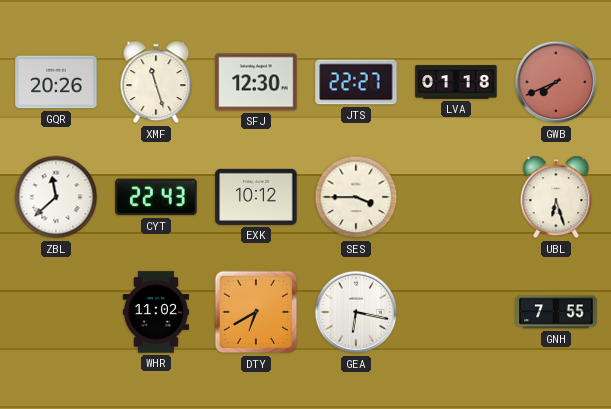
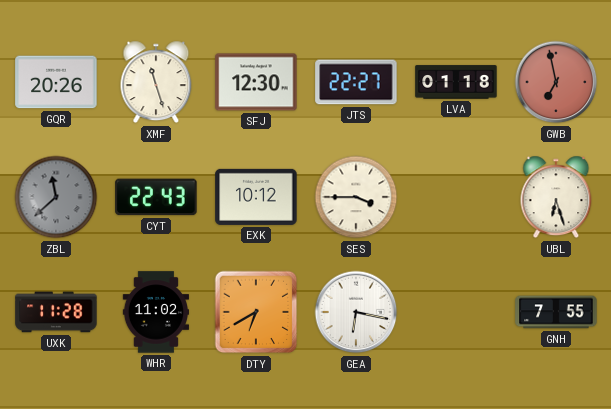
GWB: 7:41 -> 6:58
ZBL dial: white -> grey
UXK: none -> 11:28
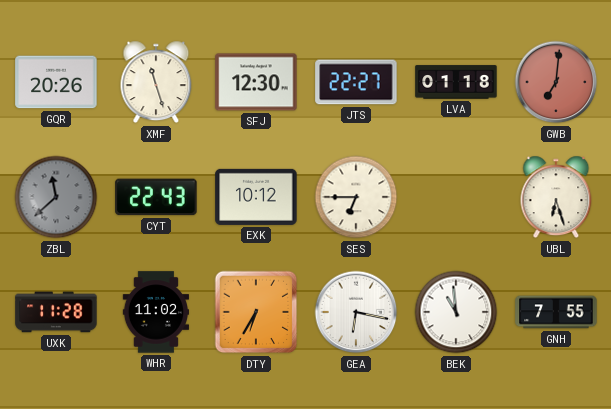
GWB: 6:58 -> 7:01
SES: 3:45 -> 6:45
DTY: 6:40 -> 6:35
BEK: none -> 10:59
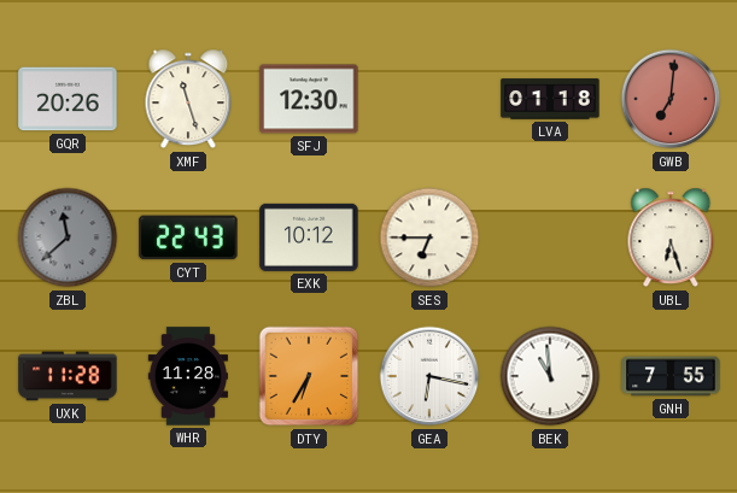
JTS: 22:27 -> none
WHR: 11:02 -> 11:28
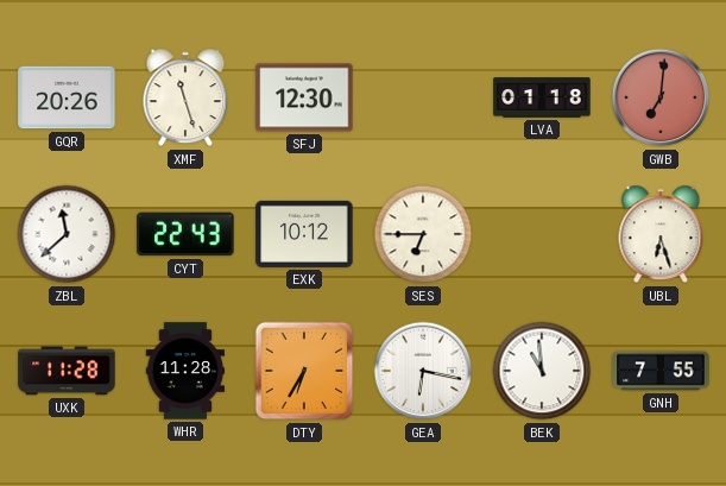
ZBL dial: grey -> white
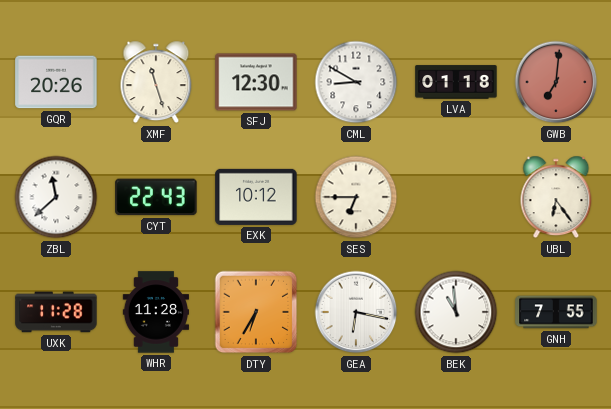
CML: none -> 8:50
UBL: 6:27 -> 6:24
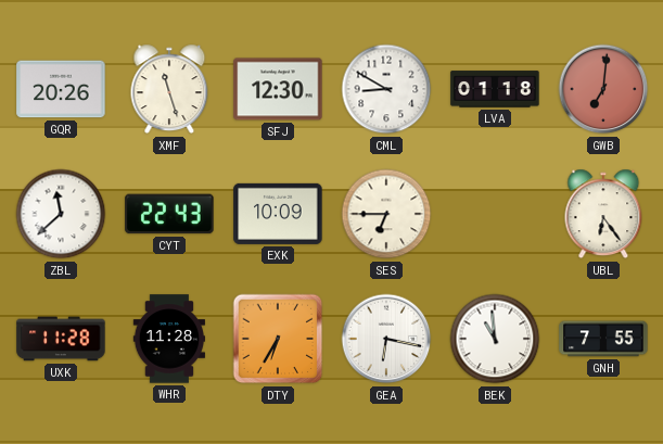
EXK: 10:12 -> 10:09
